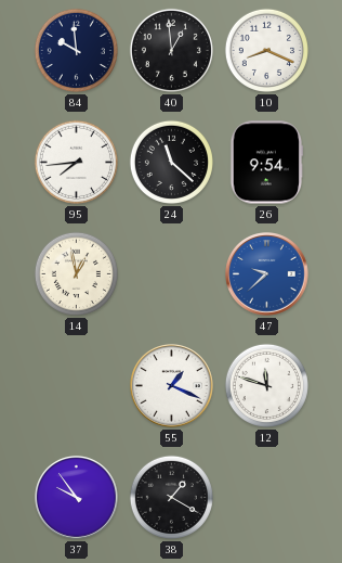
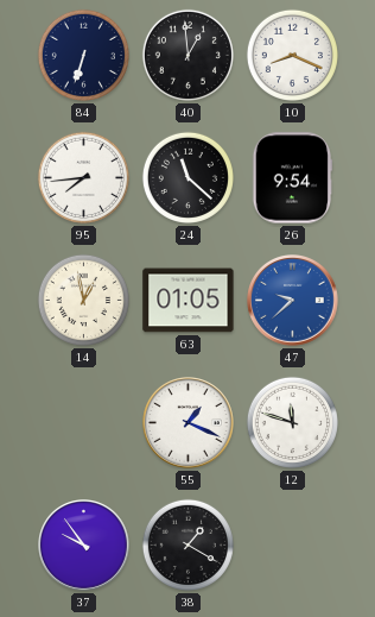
84: 9:59 -> 6:33
63: none -> 01:05
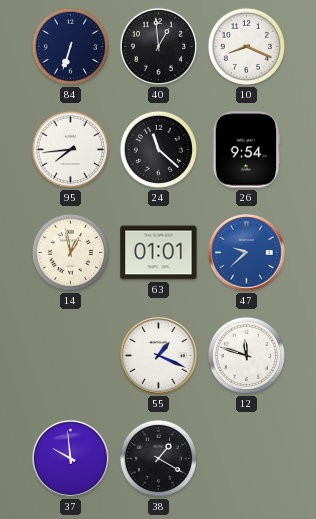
63: 01:05 -> 01:01
37: 9:54 -> 9:59
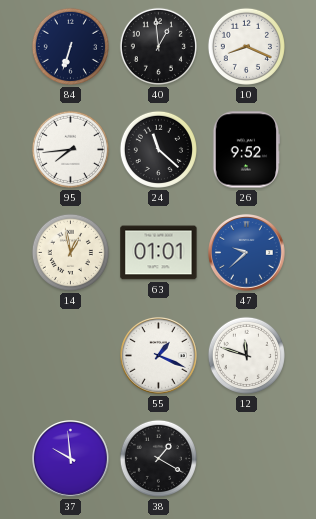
26: 9:54 -> 9:52
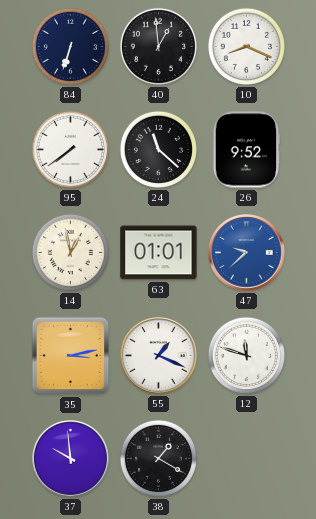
95: 7:44 -> 7:39
35: none -> 3:13
